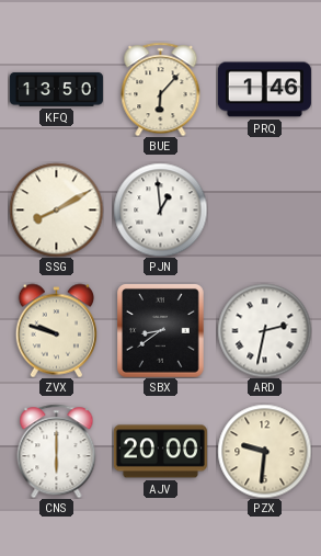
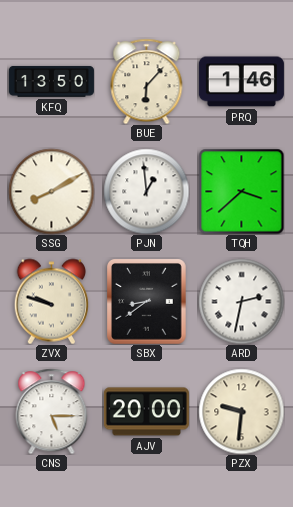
TQH: none -> 3:38
CNS: 6:00 -> 5:15
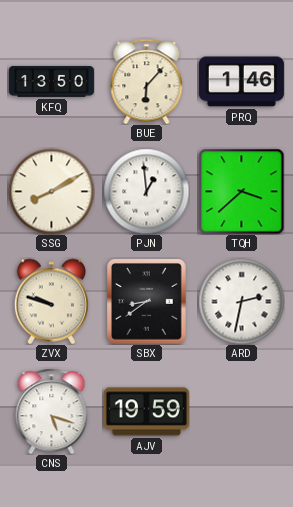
CNS: 5:15 -> 5:18
AJV: 20:00 -> 19:59
PZX: 9:31 -> none
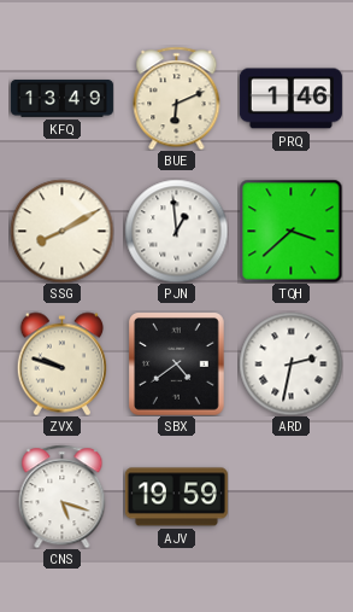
KFQ: 13:50 -> 13:49
BUE: 6:07 -> 6:11
SBX: 8:39 -> 4:39
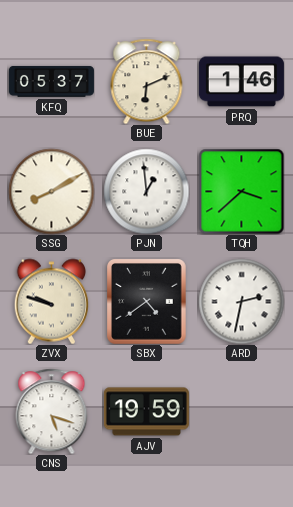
KFQ: 13:49 -> 05:37
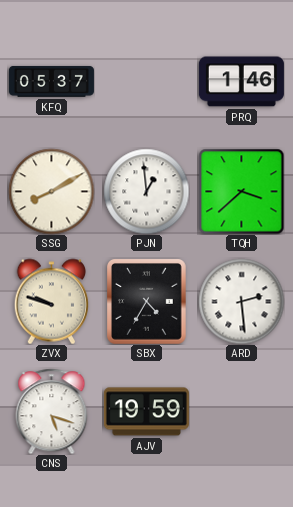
BUE: 6:11 -> none
SBX: 4:39 -> 4:35
ARD: 2:32 -> 2:29
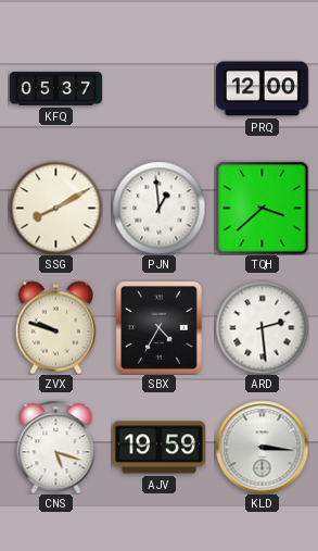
PRQ: 1:46 -> 12:00
KLD: none -> 3:16
